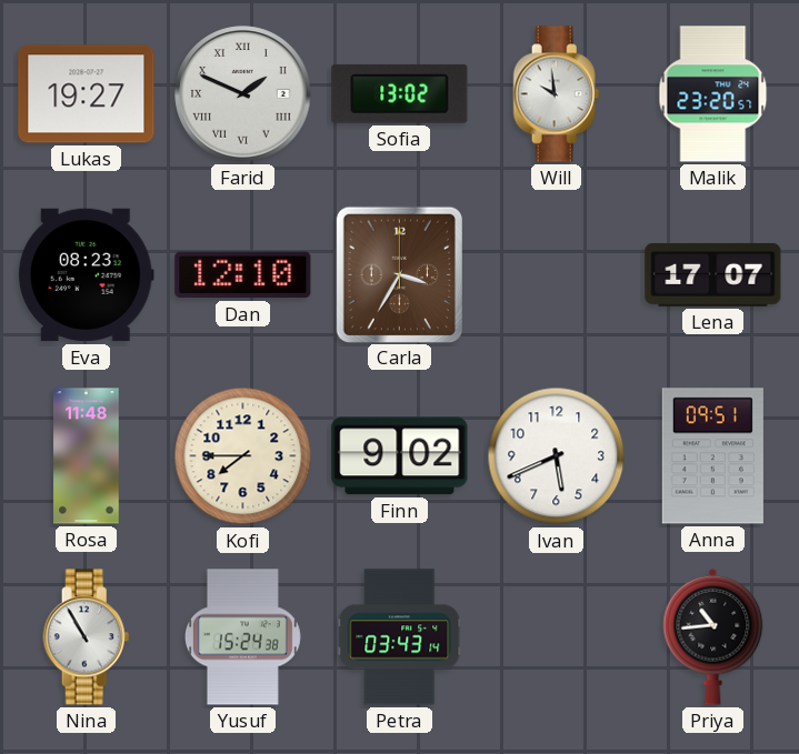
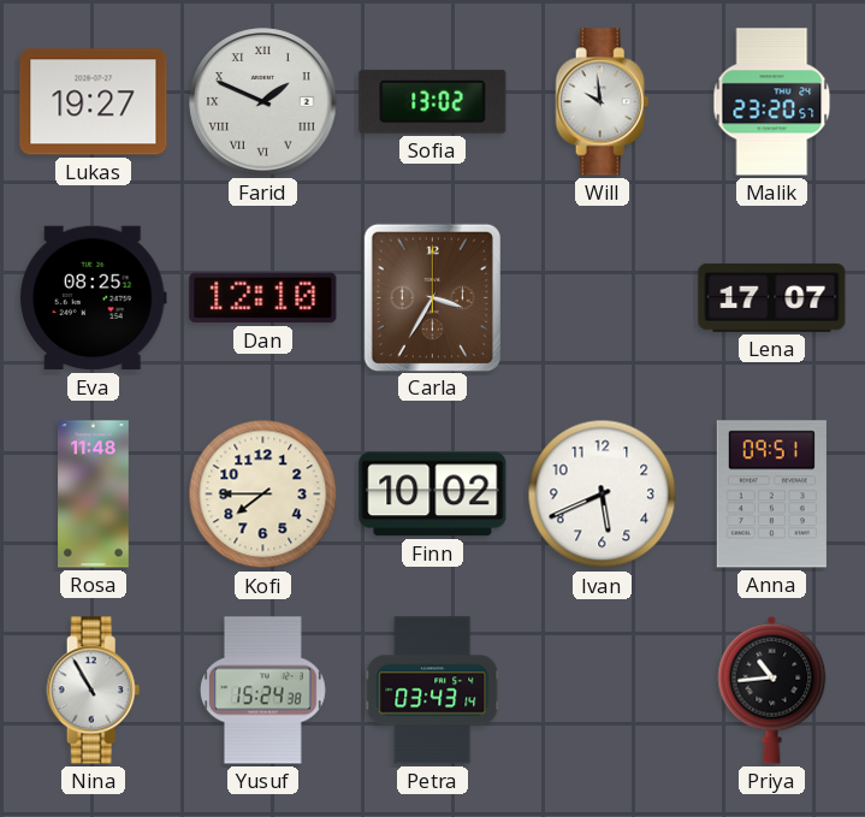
Eva: 08:23 -> 08:25
Finn: 9:02 -> 10:02
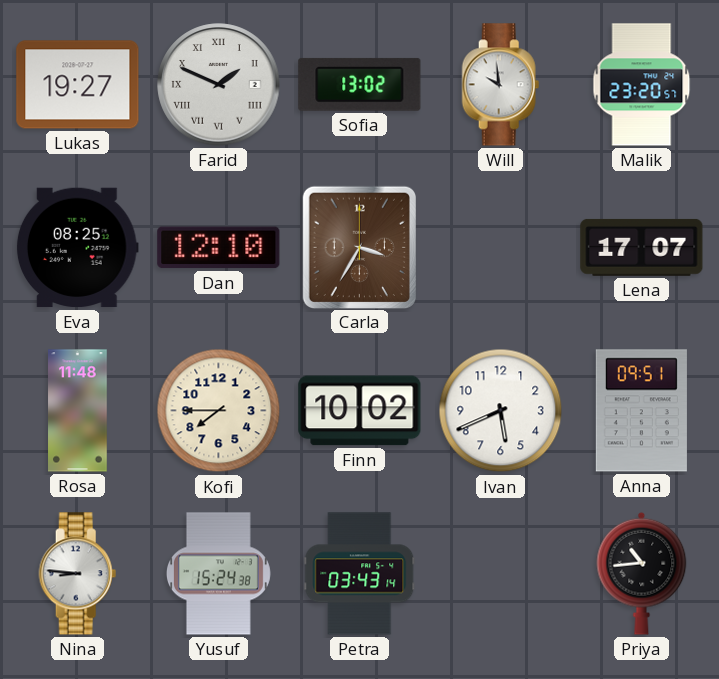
Nina: 10:55 -> 8:46
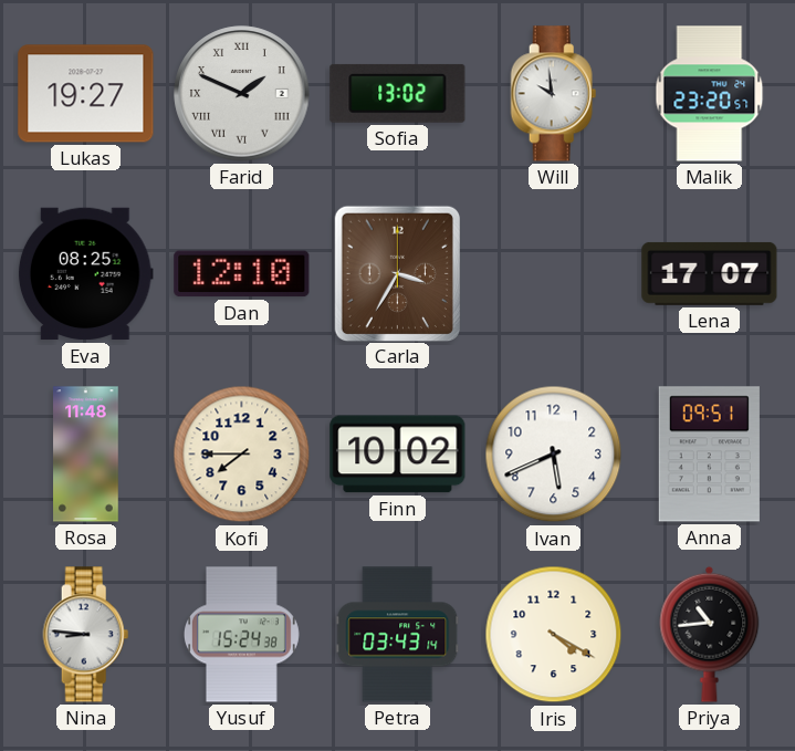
Iris: none -> 4:20
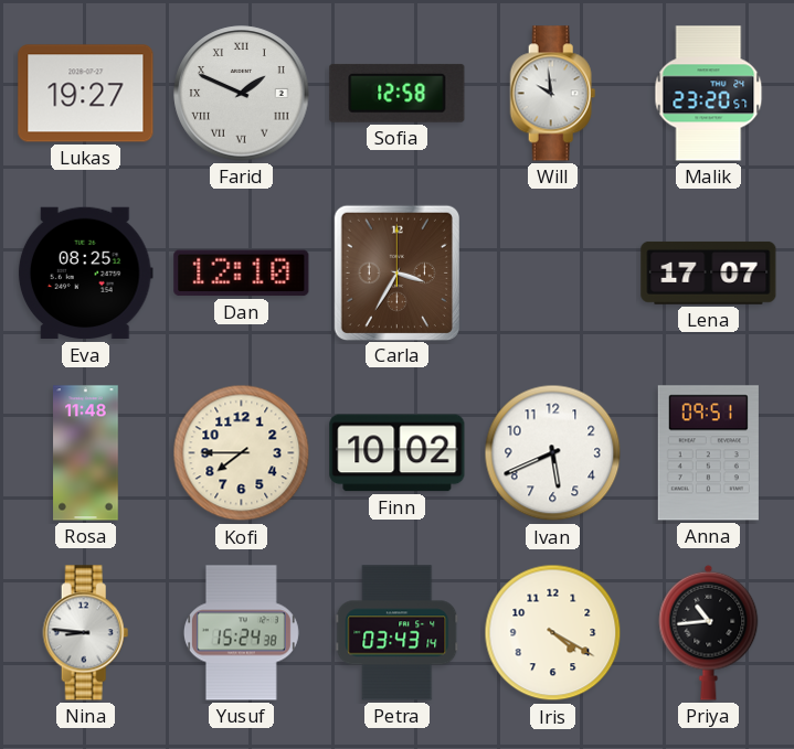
Sofia: 13:02 -> 12:58
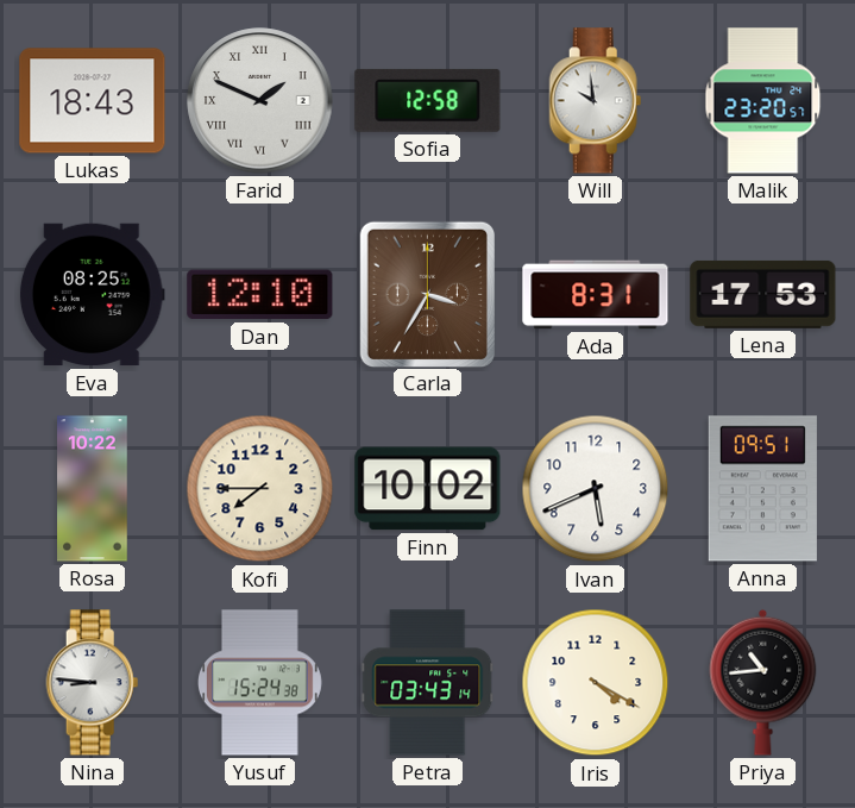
Lukas: 19:27 -> 18:43
Ada: none -> 8:31
Lena: 17:07 -> 17:53
Rosa: 11:48 -> 10:22
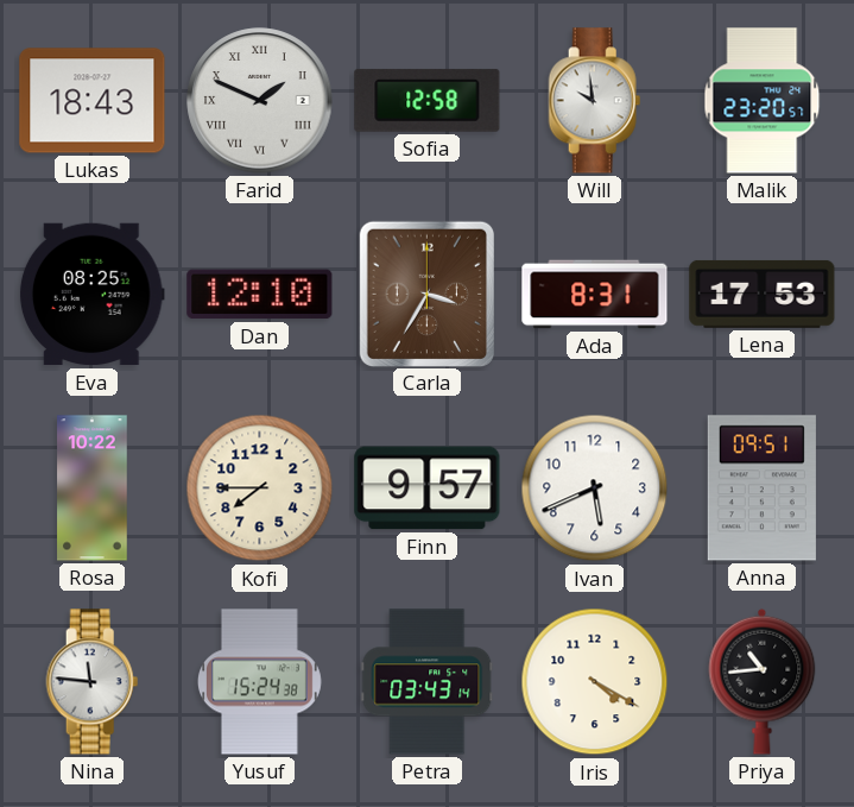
Finn: 10:02 -> 9:57
Nina: 8:46 -> 11:46
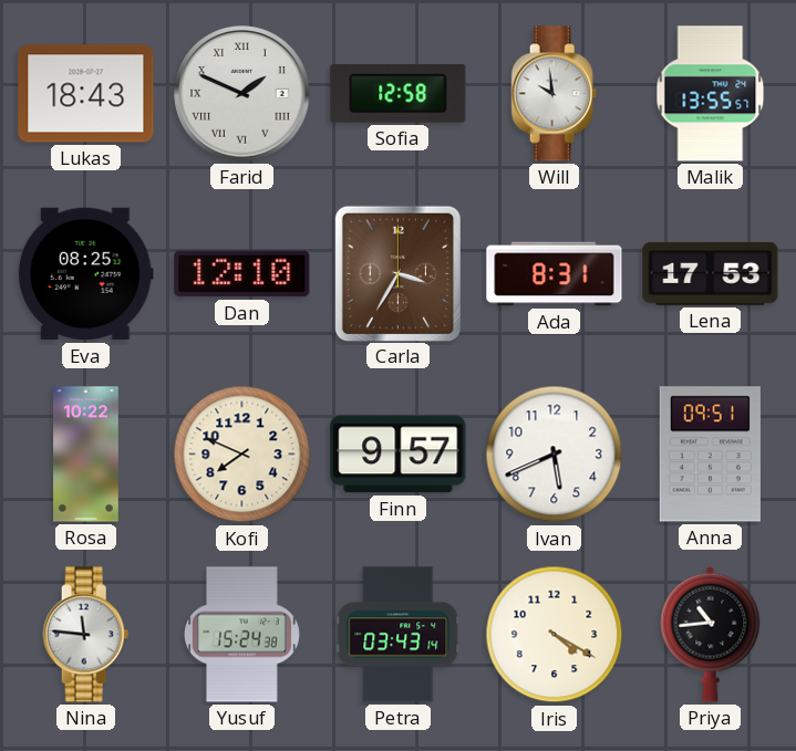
Malik: 23:20 -> 13:55
Kofi: 7:45 -> 7:49
